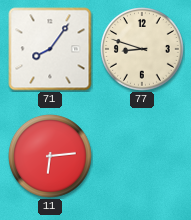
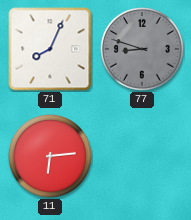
71: 8:06 -> 8:04
77 dial: cream -> grey
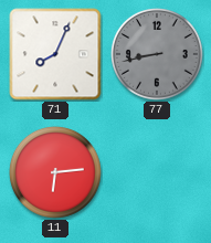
77: 8:48 -> 8:43
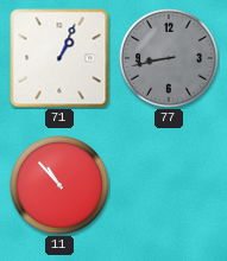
71: 8:04 -> 1:04
11: 6:14 -> 10:53
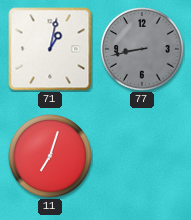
71: 1:04 -> 1:02
11: 10:53 -> 7:03
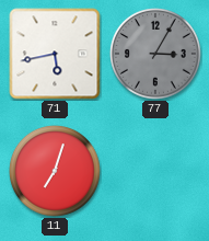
71: 1:02 -> 5:43
77: 8:43 -> 3:05
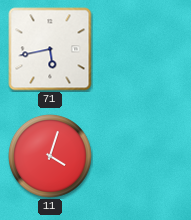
77: 3:05 -> none
11: 7:03 -> 4:03
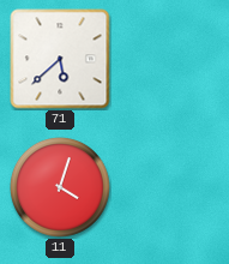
71: 5:43 -> 5:38
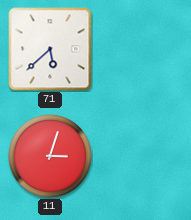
11: 4:03 -> 3:03
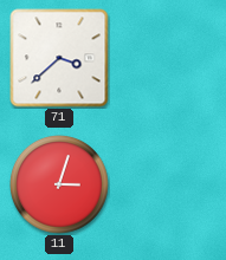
71: 5:38 -> 3:38
